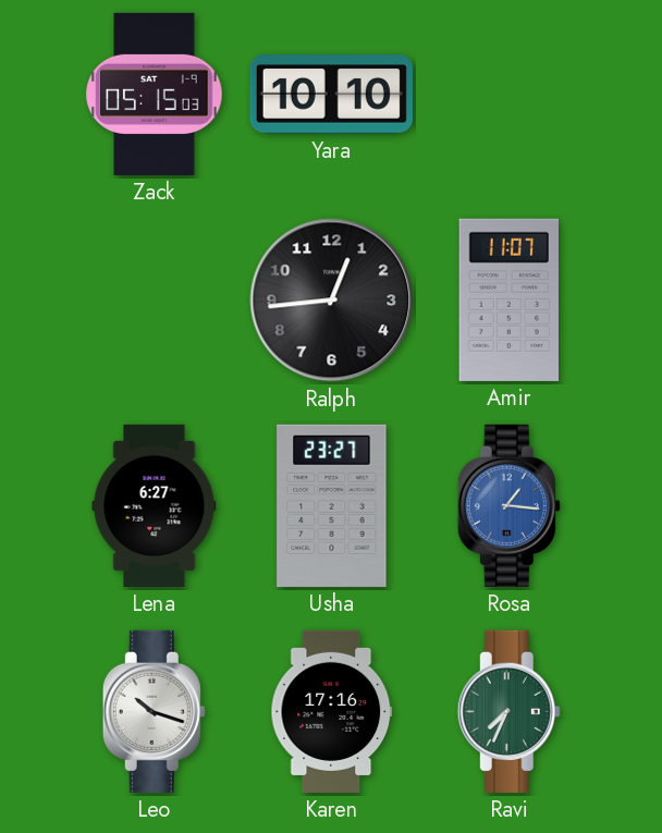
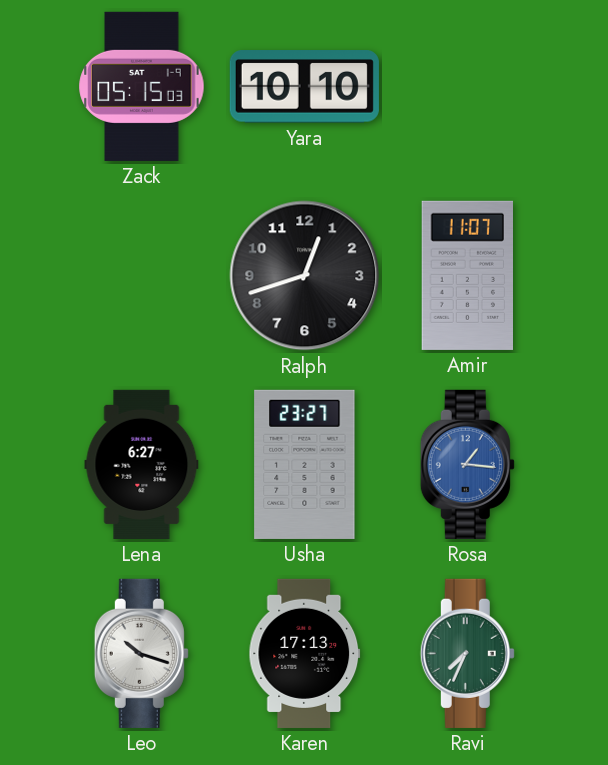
Ralph: 12:44 -> 12:42
Karen: 17:16 -> 17:13
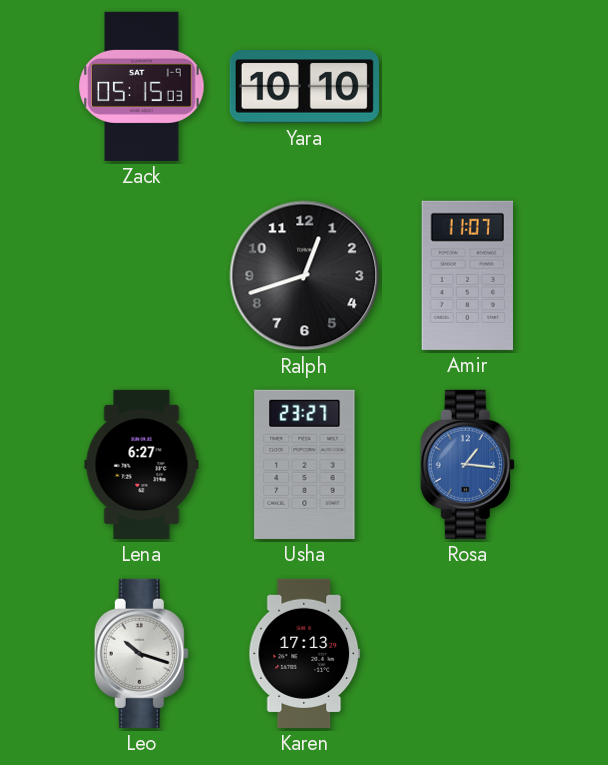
Ravi: 7:34 -> none
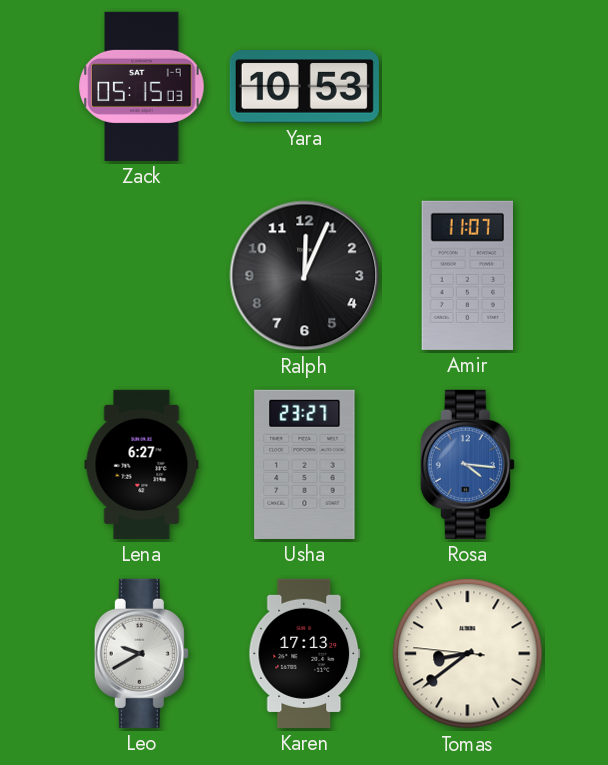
Yara: 10:10 -> 10:53
Ralph: 12:42 -> 12:04
Rosa: 1:16 -> 4:16
Leo: 10:18 -> 9:40
Tomas: none -> 8:38
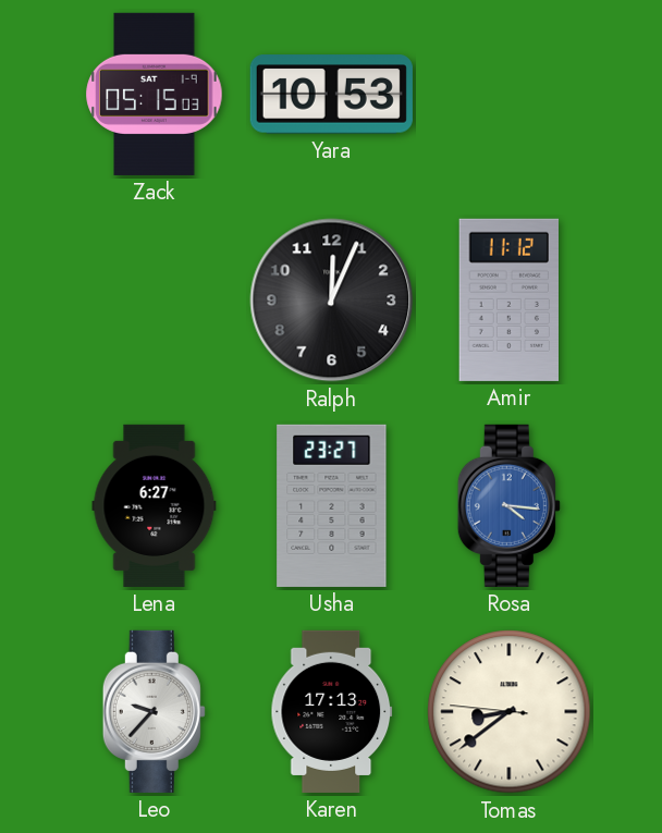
Amir: 11:07 -> 11:12
Leo: 9:40 -> 9:37
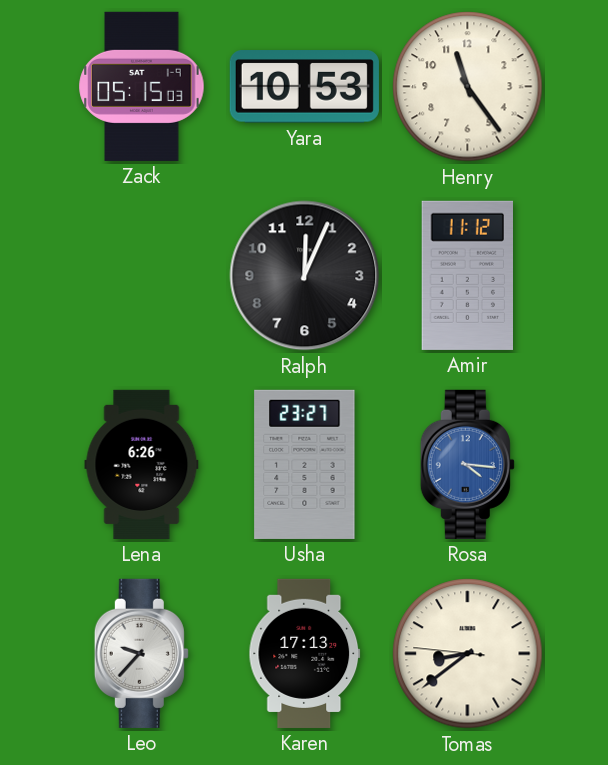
Henry: none -> 11:24
Lena: 6:27 -> 6:26
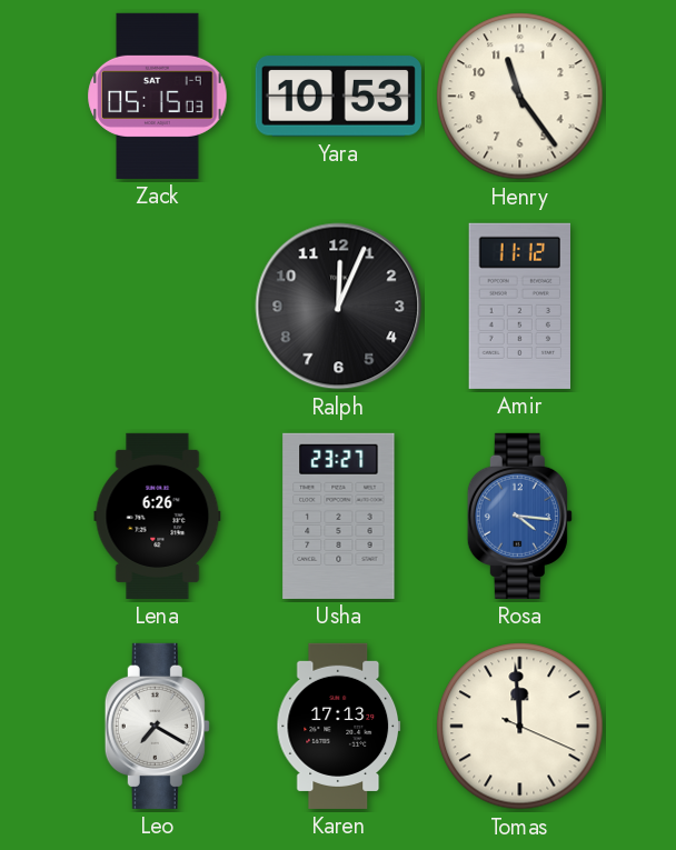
Leo: 9:37 -> 7:20
Tomas: 8:38 -> 11:59
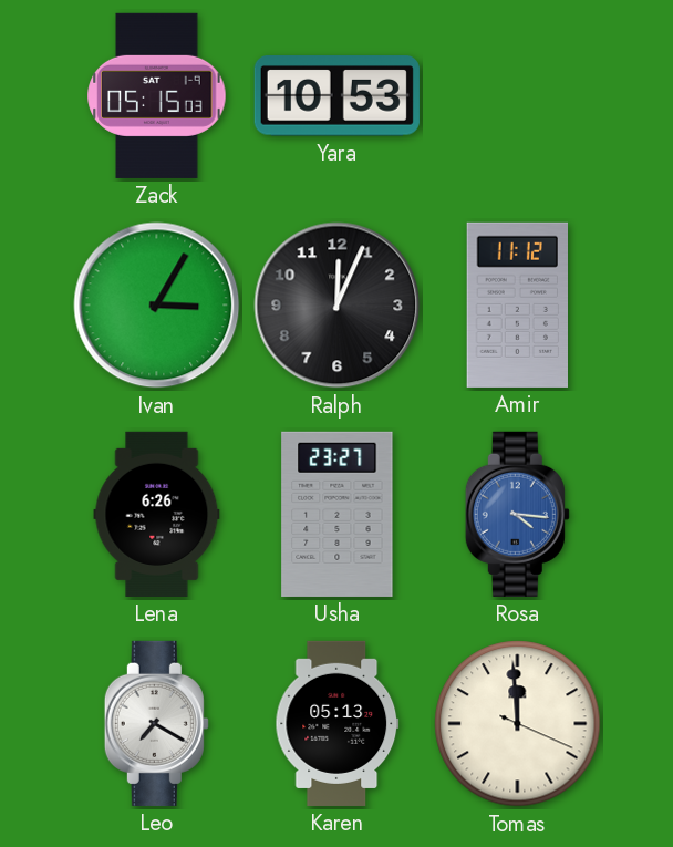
Henry: 11:24 -> none
Ivan: none -> 3:05
Karen: 17:13 -> 05:13
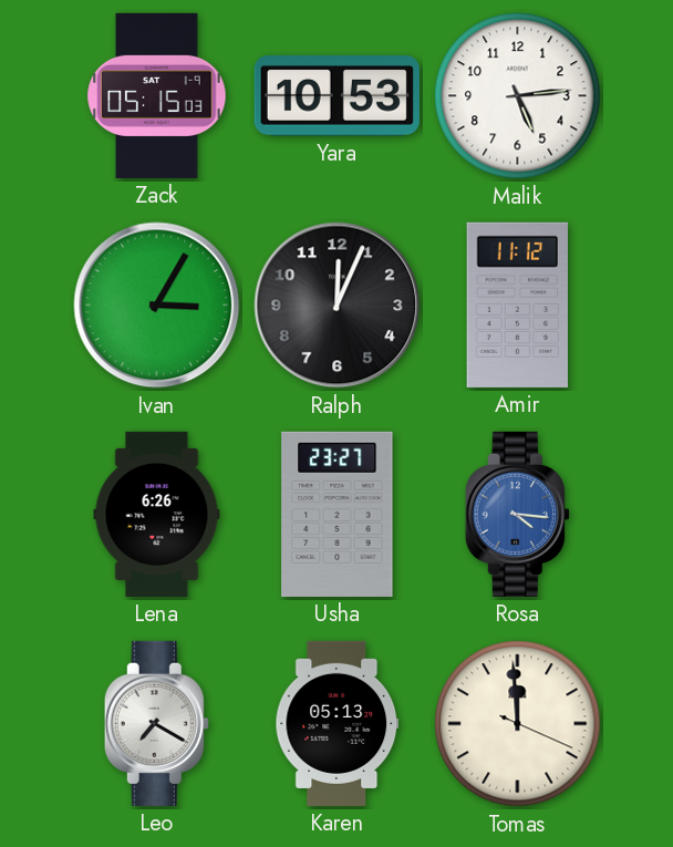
Malik: none -> 5:14
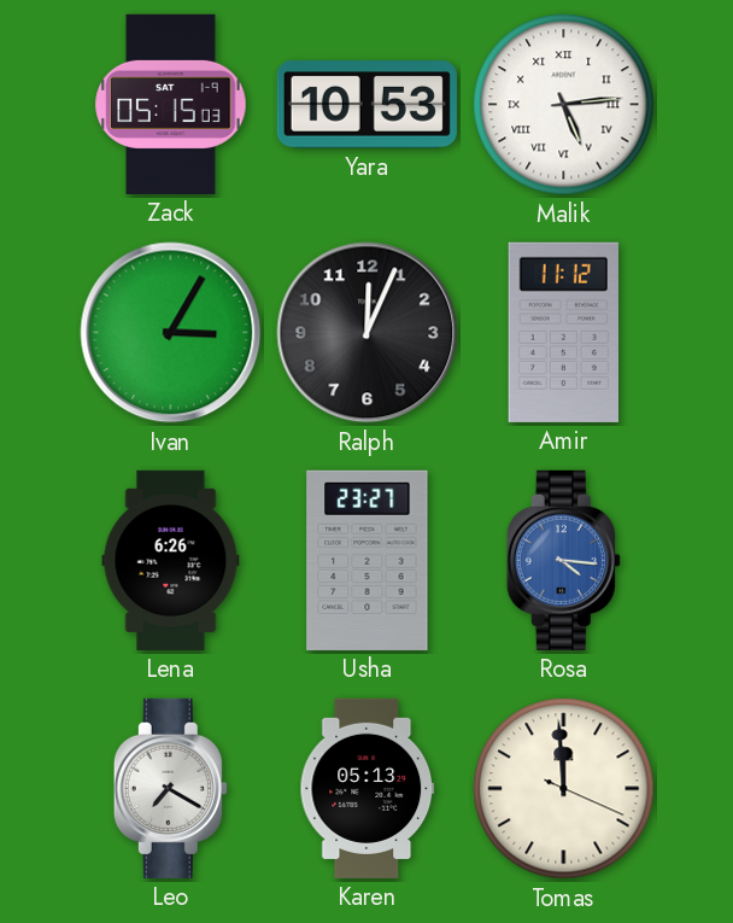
Malik numerals: Arabic -> Roman
